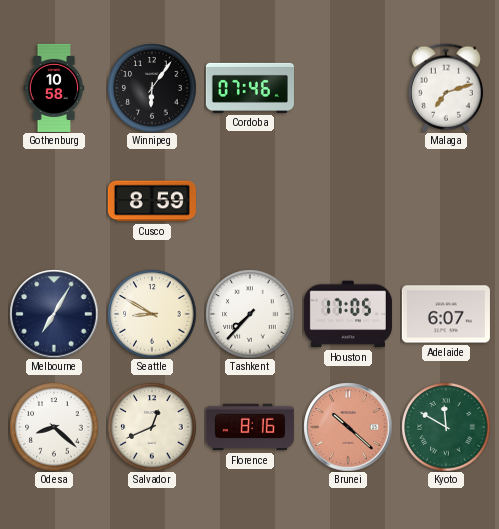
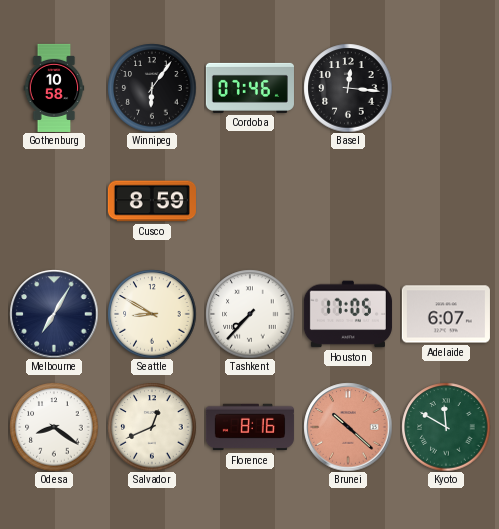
Basel: none -> 12:16
Malaga: 7:12 -> none
Odesa: 8:22 -> 8:21
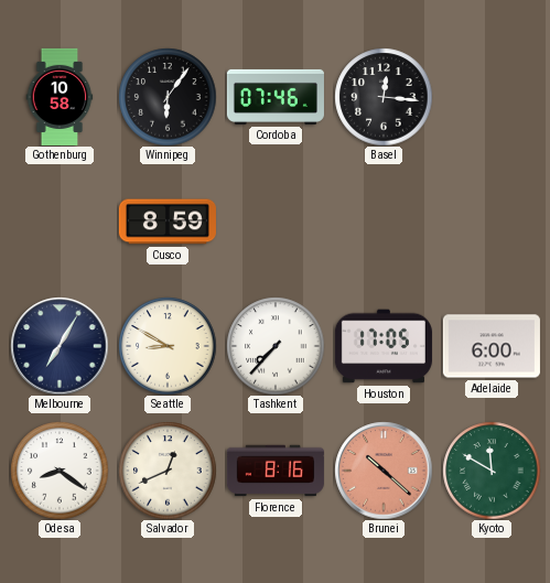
Adelaide: 6:07 -> 6:00
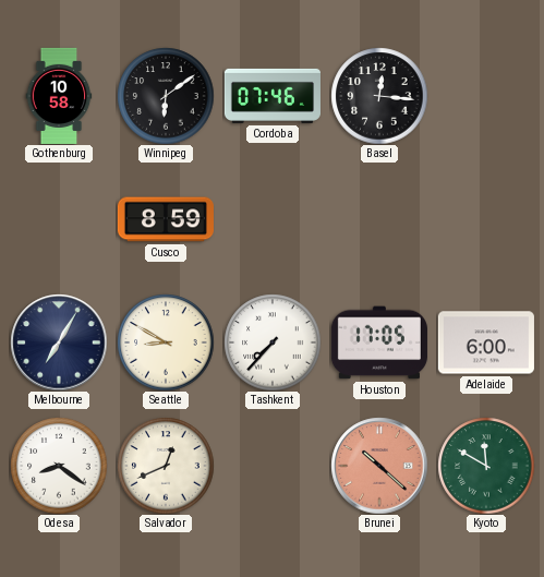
Winnipeg: 6:06 -> 6:09
Florence: 8:16 -> none
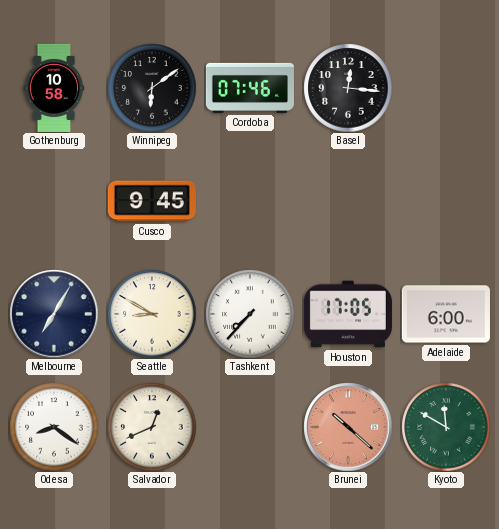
Cusco: 8:59 -> 9:45
